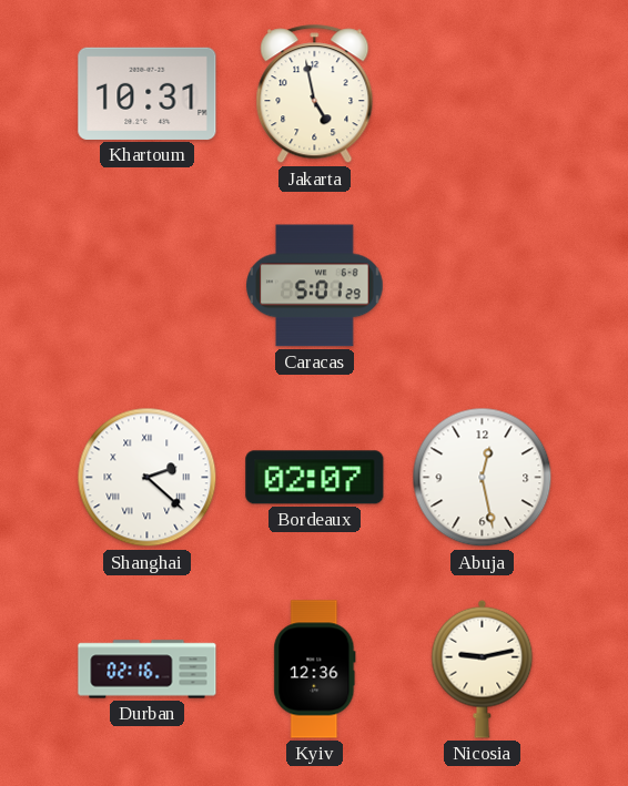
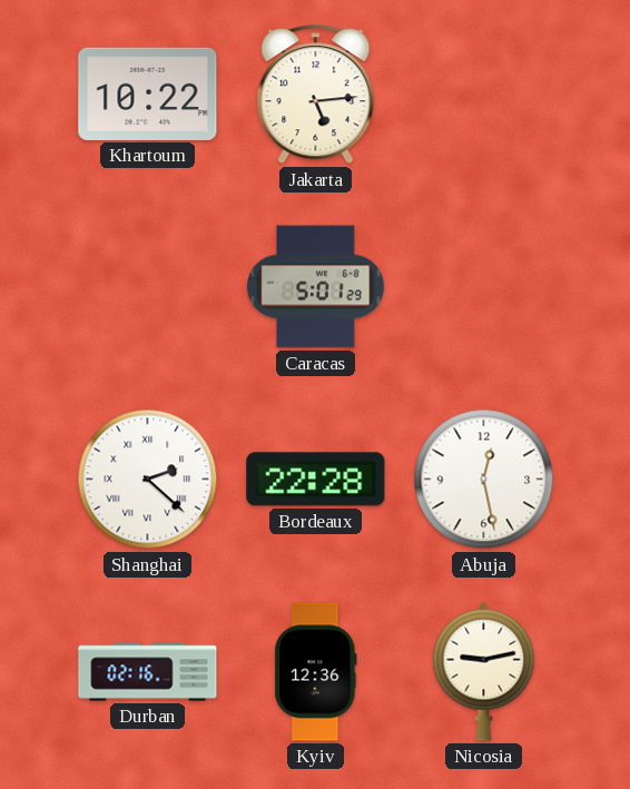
Khartoum: 10:31 -> 10:22
Jakarta: 4:58 -> 5:14
Bordeaux: 02:07 -> 22:28
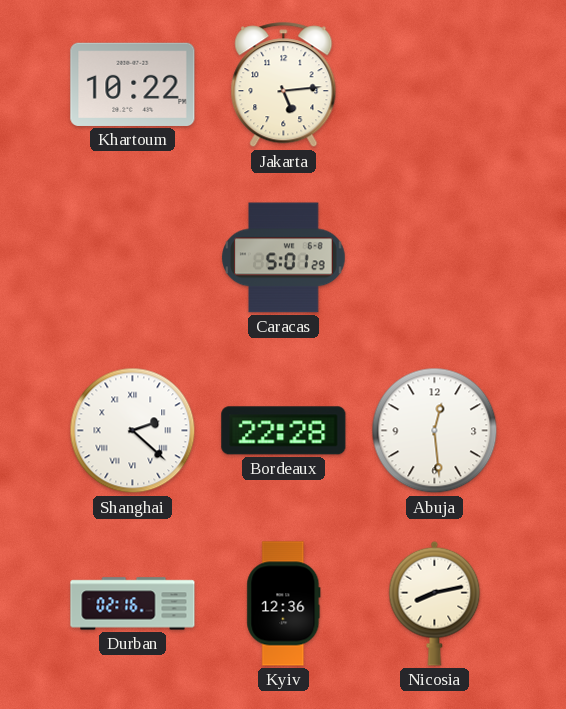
Abuja: 12:28 -> 12:29
Nicosia: 9:13 -> 8:13
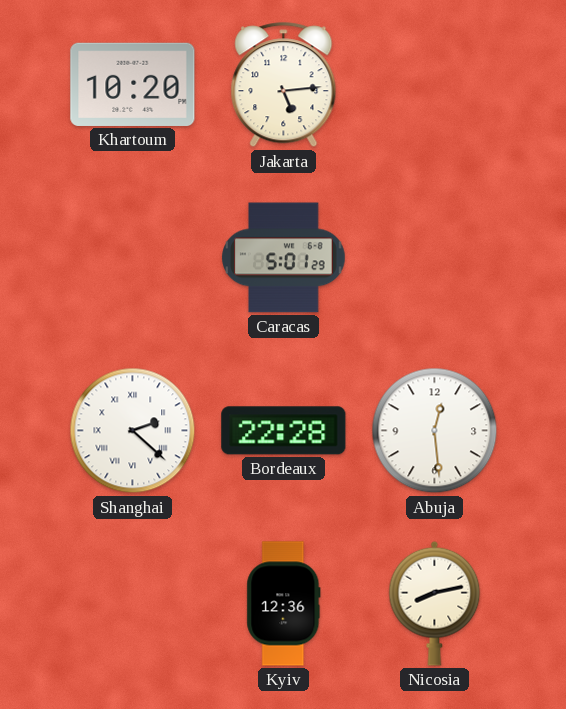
Khartoum: 10:22 -> 10:20
Durban: 02:16 -> none
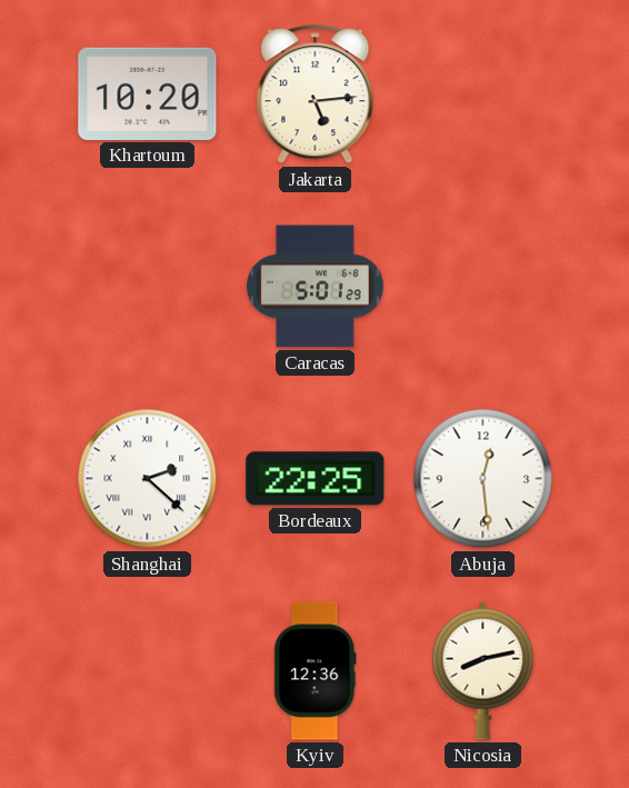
Bordeaux: 22:28 -> 22:25
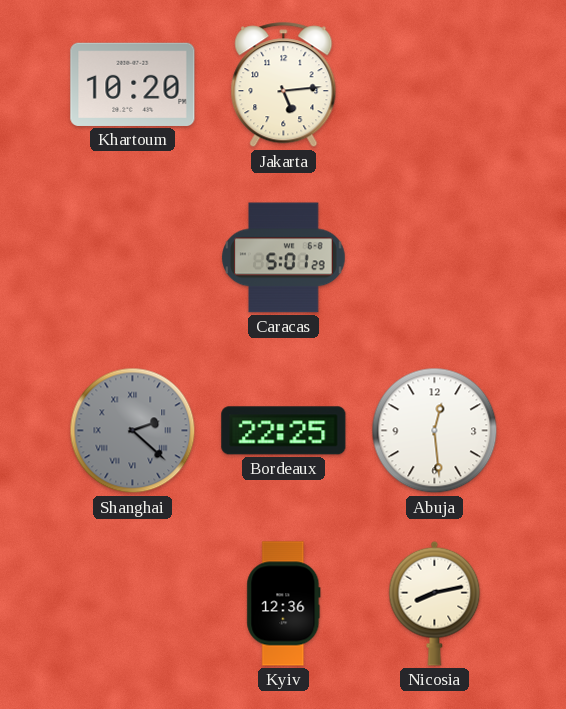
Shanghai dial: white -> grey
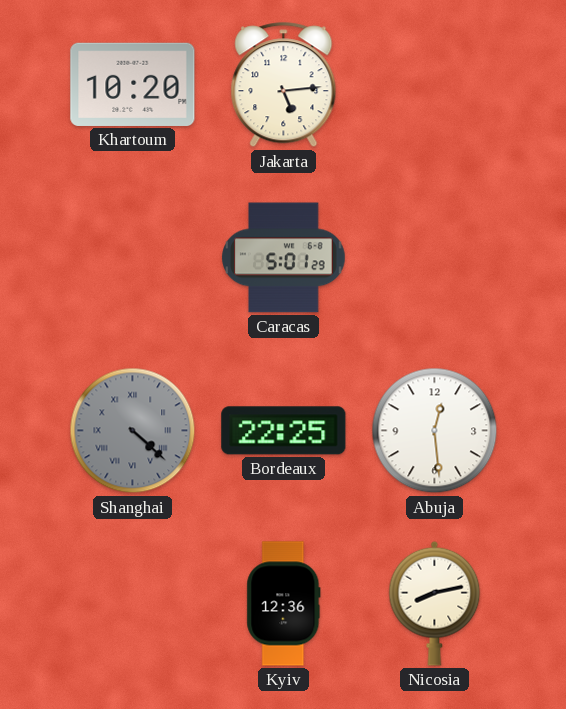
Shanghai: 2:22 -> 4:22
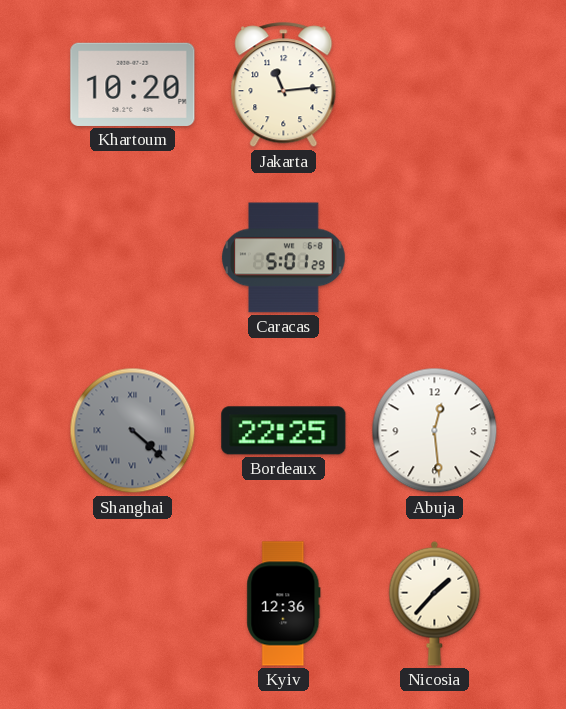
Jakarta: 5:14 -> 11:14
Nicosia: 8:13 -> 1:37
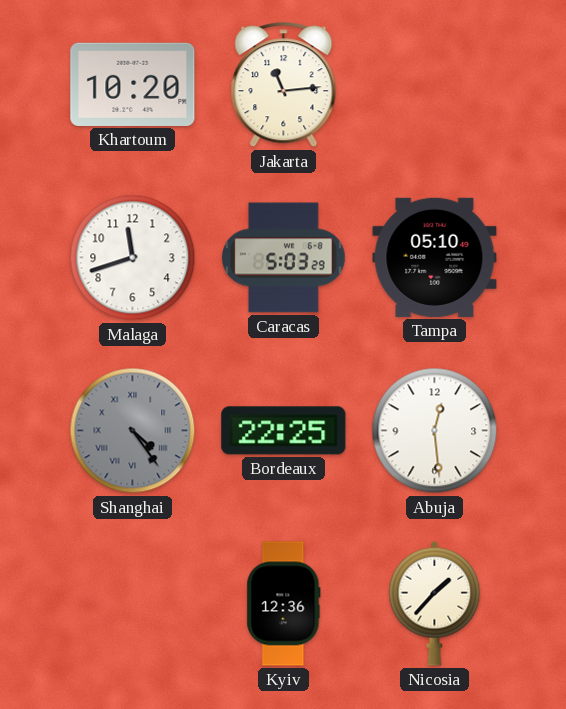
Malaga: none -> 11:42
Caracas: 5:01 -> 5:03
Tampa: none -> 05:10
Shanghai: 4:22 -> 4:24
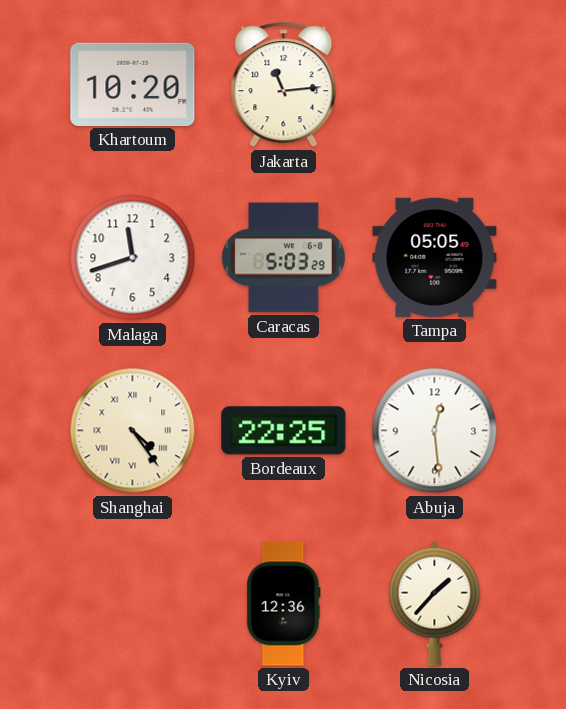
Tampa: 05:10 -> 05:05
Shanghai dial: grey -> cream
